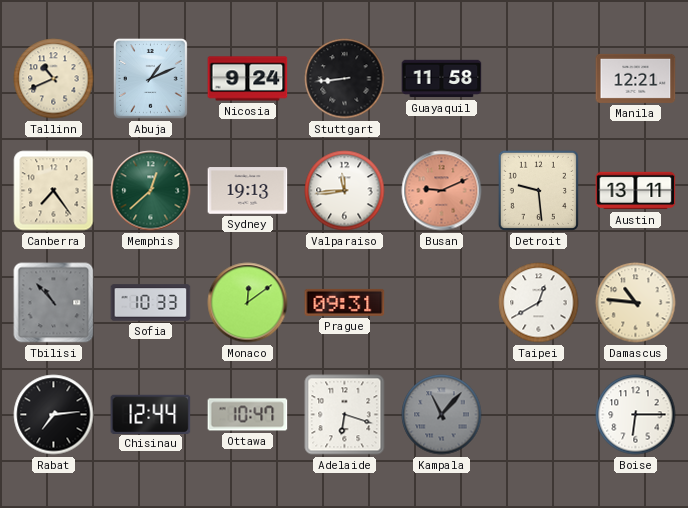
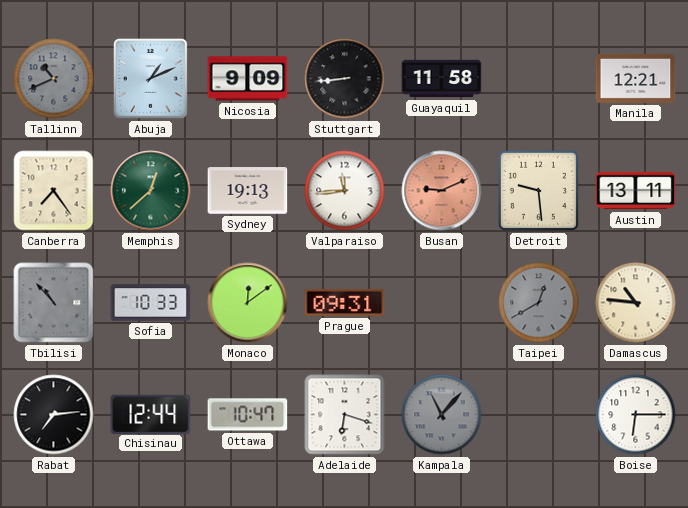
Tallinn dial: cream -> grey
Nicosia: 9:24 -> 9:09
Taipei dial: white -> grey
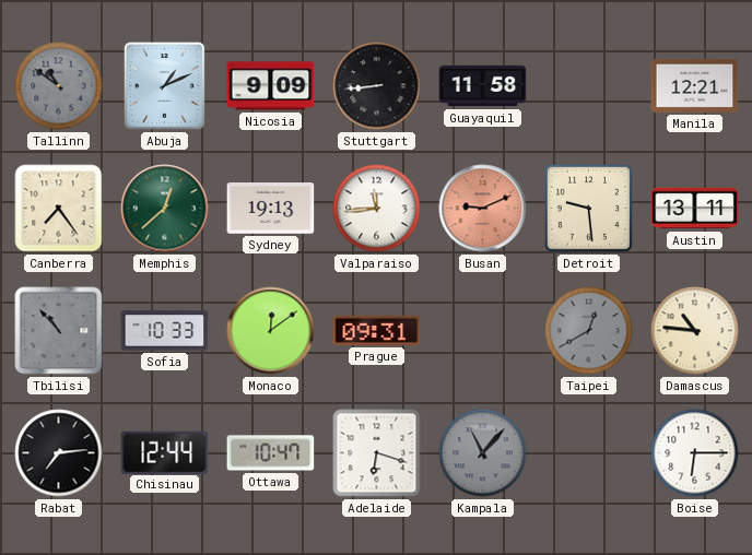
Tallinn: 10:41 -> 10:51
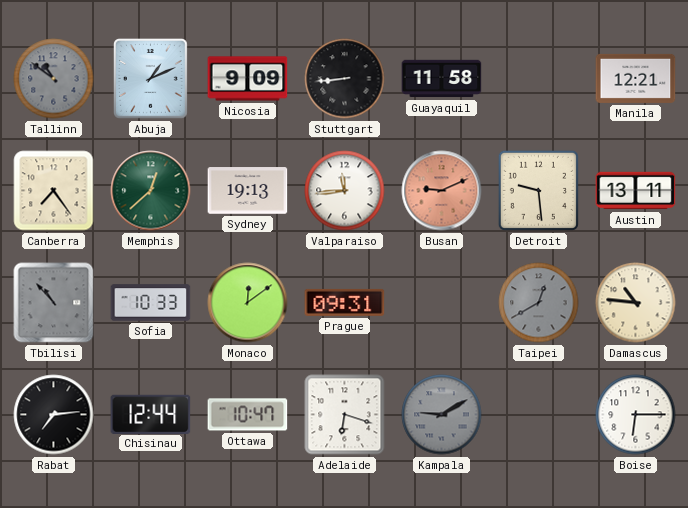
Kampala: 11:07 -> 9:10
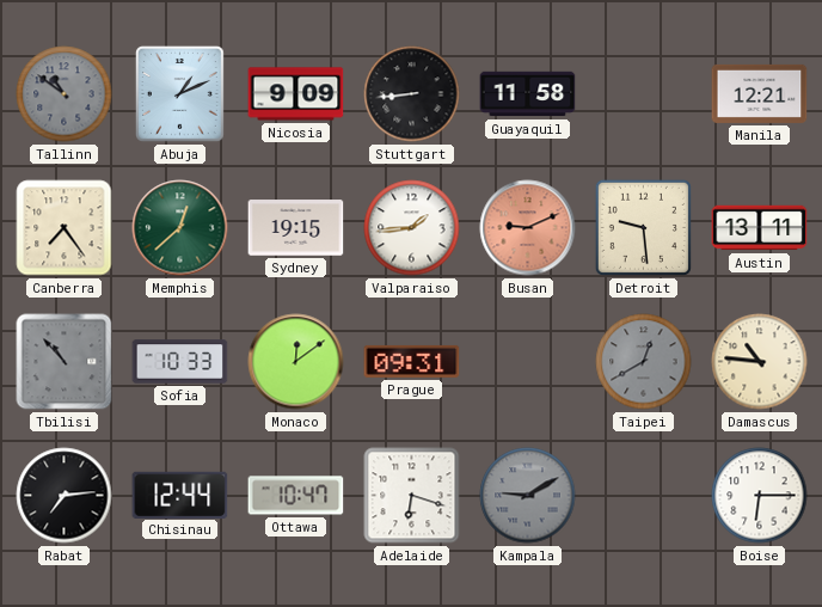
Sydney: 19:13 -> 19:15
Valparaiso: 11:44 -> 1:44
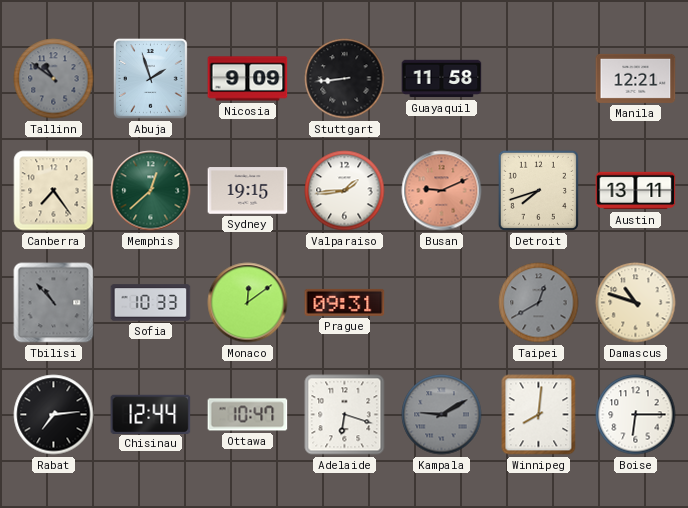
Abuja: 1:11 -> 1:57
Detroit: 9:29 -> 7:42
Damascus: 10:46 -> 10:48
Winnipeg: none -> 8:01
